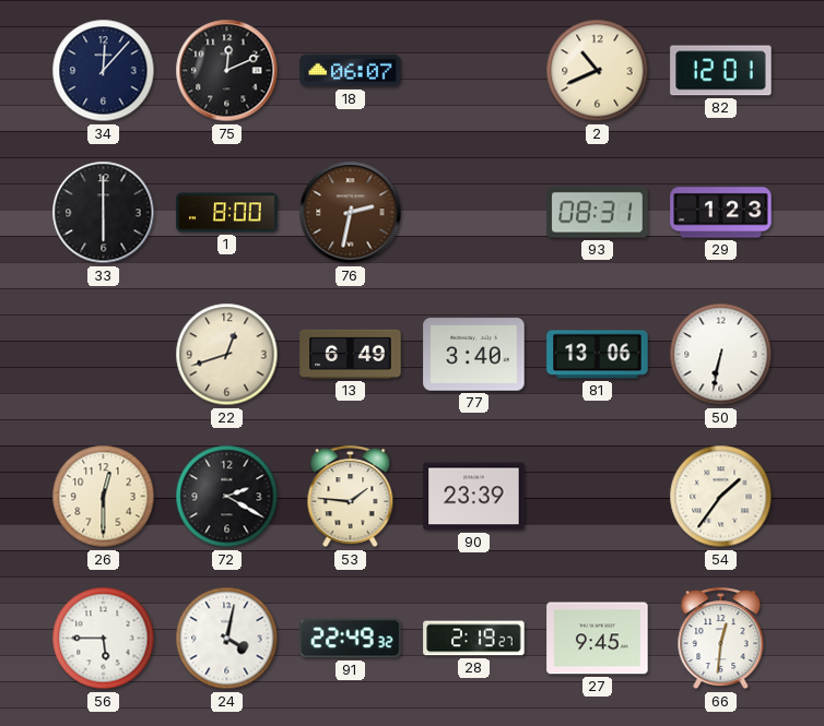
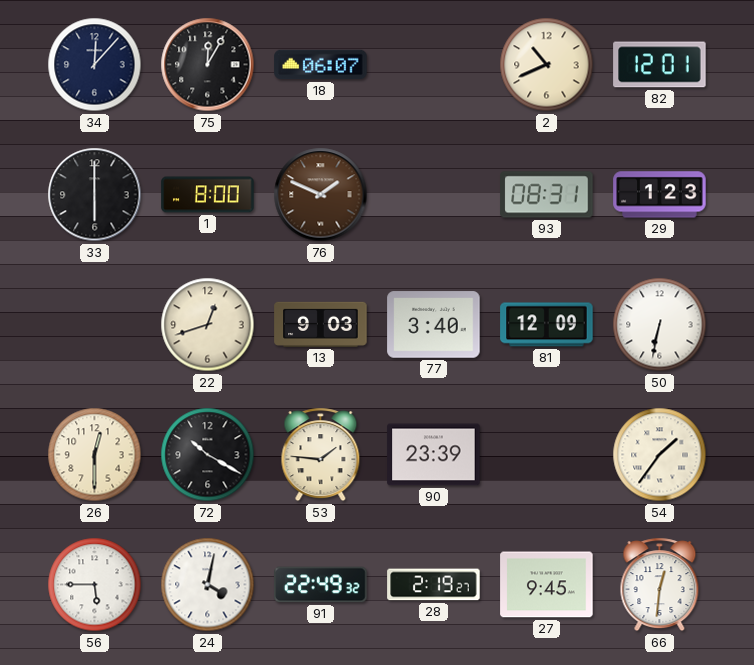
75: 12:11 -> 12:05
76: 2:32 -> 1:49
13: 6:49 -> 9:03
81: 13:06 -> 12:09
72: 2:20 -> 10:20
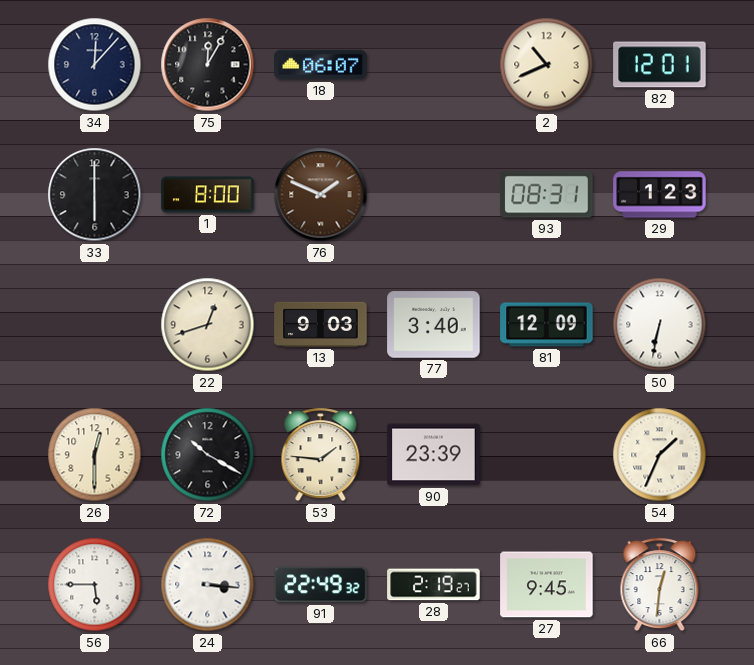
54: 1:36 -> 1:34
24: 4:02 -> 3:16
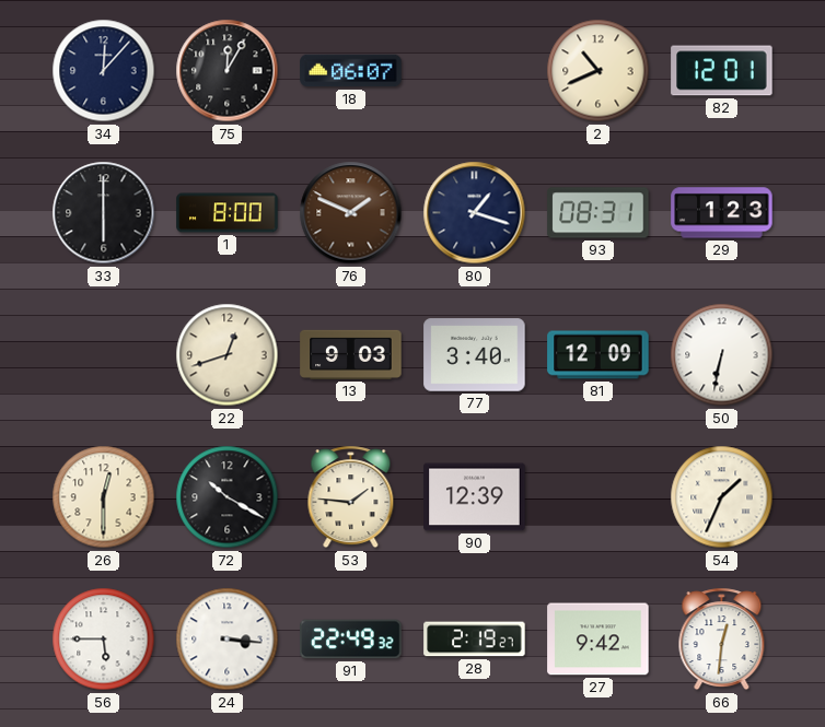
80: none -> 1:18
90: 23:39 -> 12:39
27: 9:45 -> 9:42
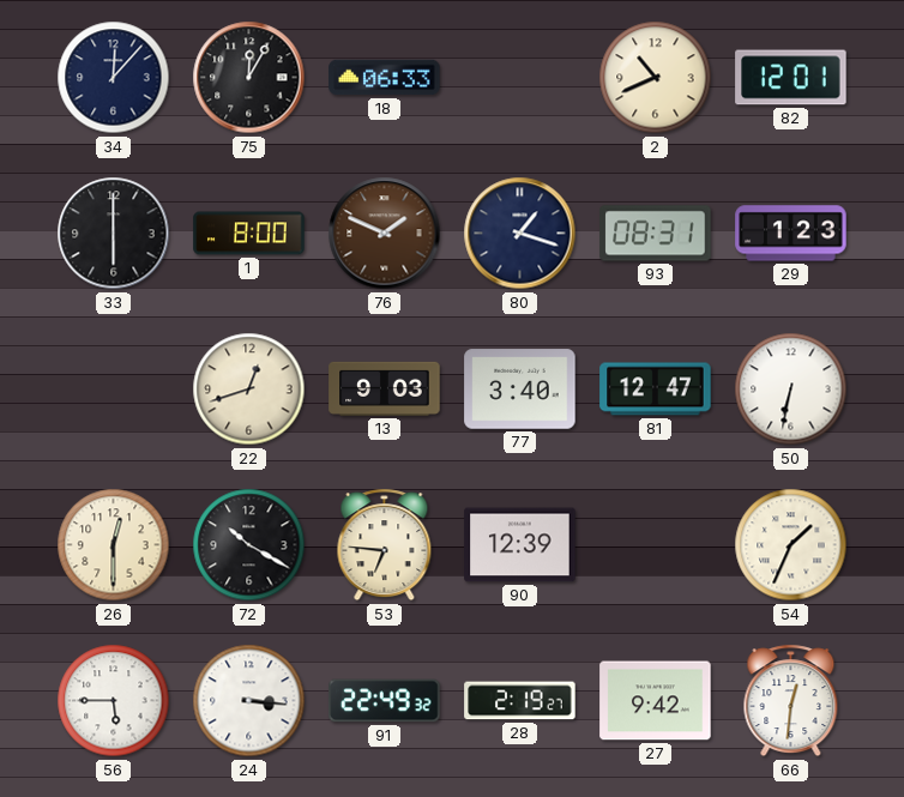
18: 06:07 -> 06:33
81: 12:09 -> 12:47
53: 1:46 -> 6:46
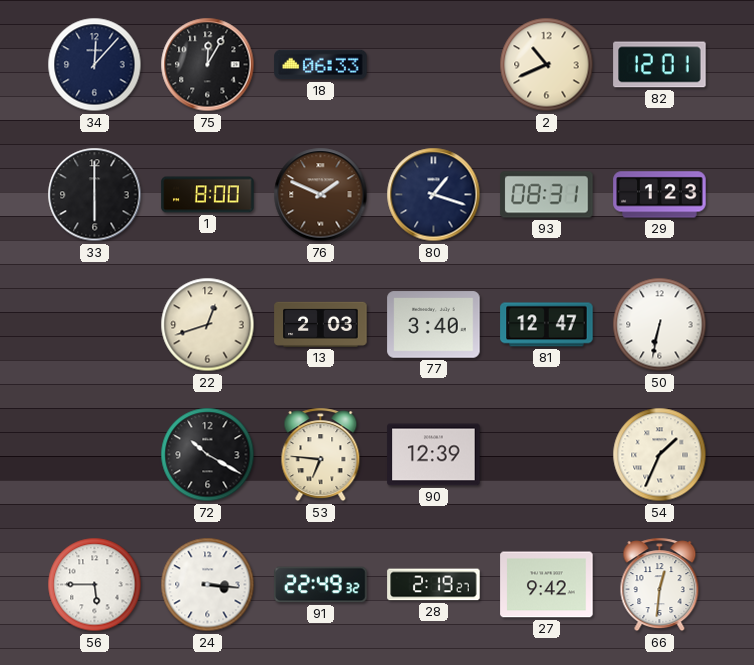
13: 9:03 -> 2:03
26: 12:30 -> none
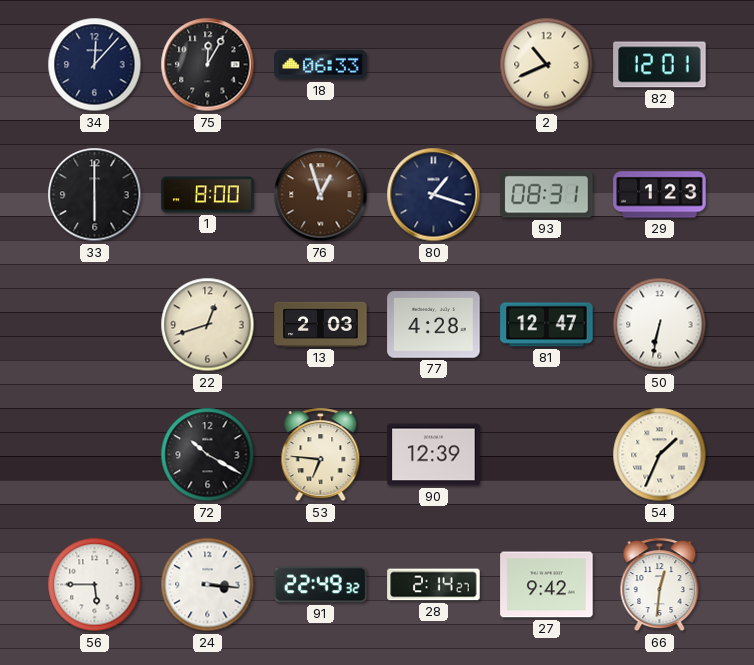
76: 1:49 -> 12:57
77: 3:40 -> 4:28
28: 2:19 -> 2:14
